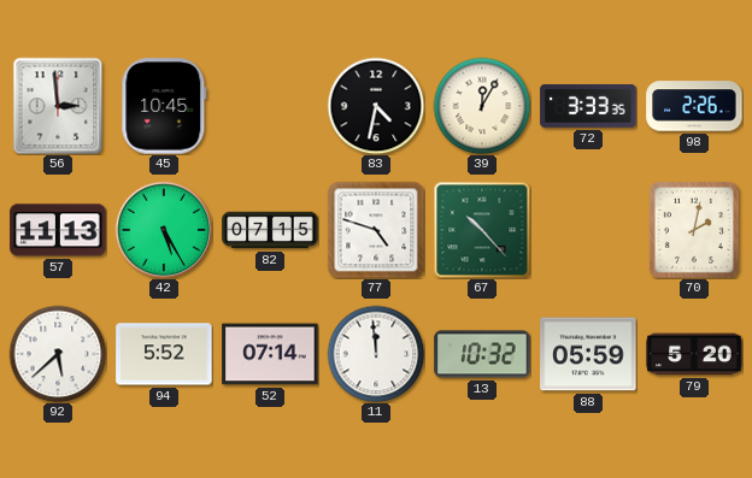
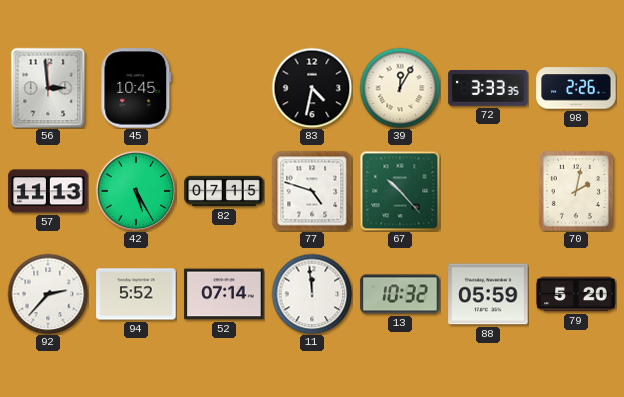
92: 5:38 -> 2:37
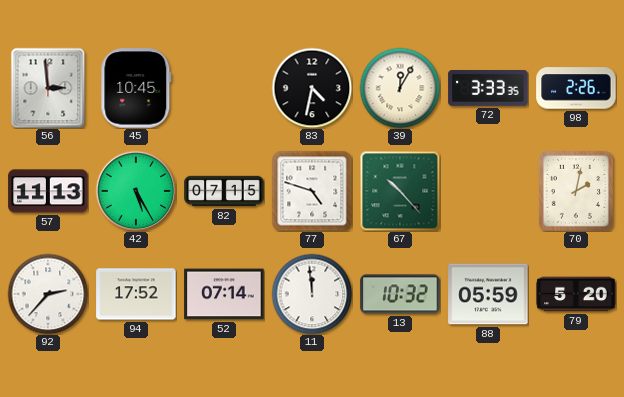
94: 5:52 -> 17:52
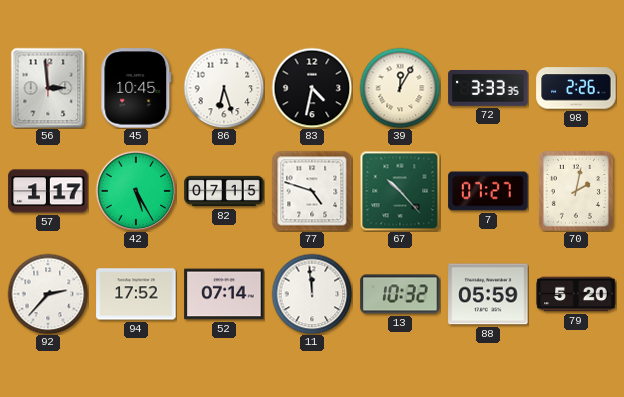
86: none -> 6:27
57: 11:13 -> 1:17
7: none -> 07:27
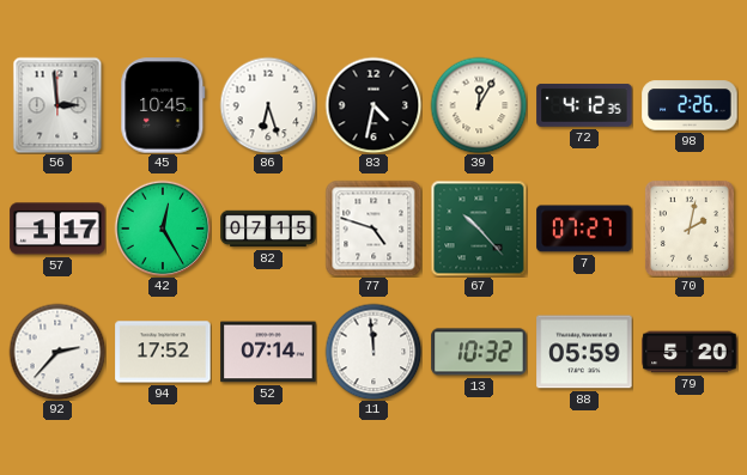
72: 3:33 -> 4:12
42: 5:25 -> 12:25
